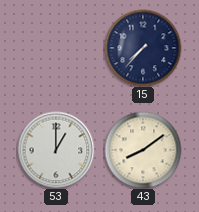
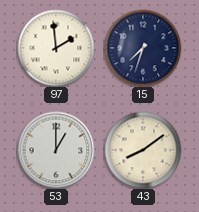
97: none -> 1:59
15: 7:37 -> 7:33
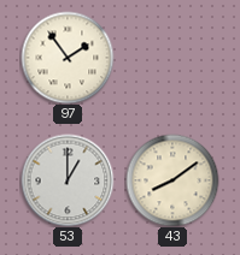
97: 1:59 -> 1:54
15: 7:33 -> none
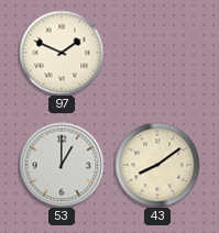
97: 1:54 -> 1:49
